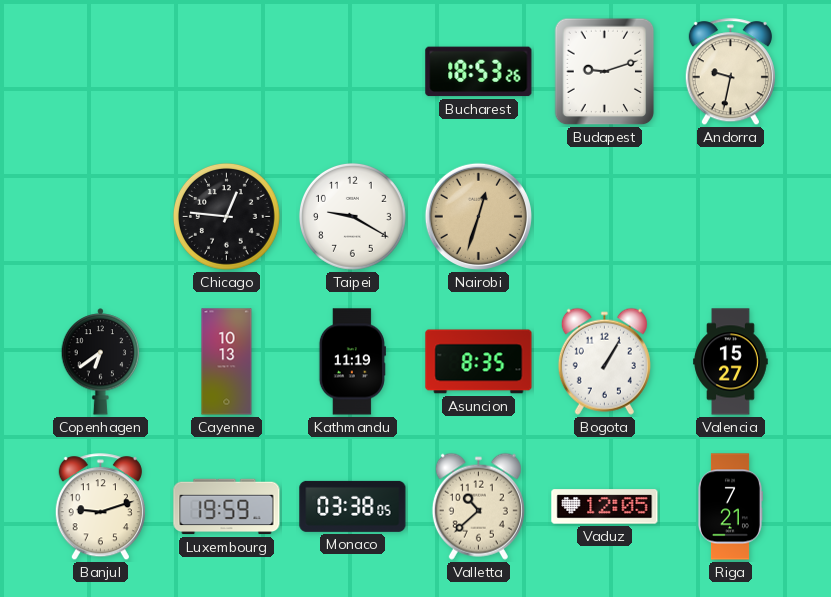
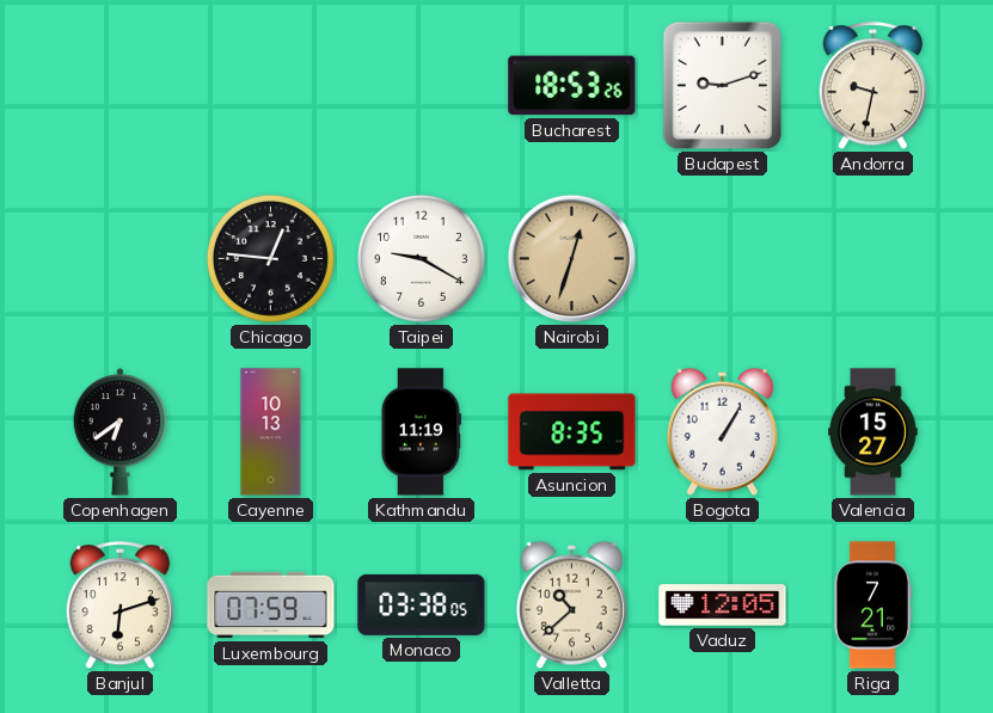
Banjul: 9:12 -> 6:12
Luxembourg: 19:59 -> 07:59
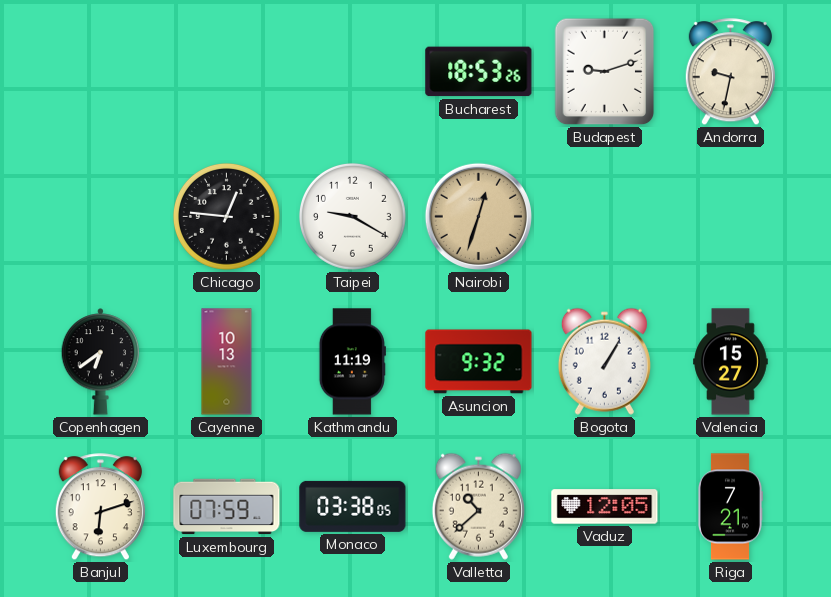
Asuncion: 8:35 -> 9:32
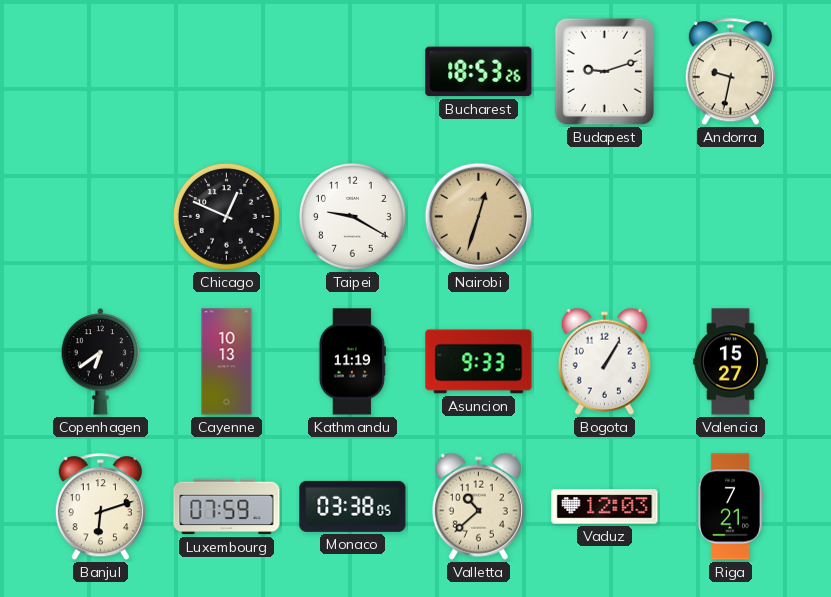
Chicago: 12:46 -> 12:49
Asuncion: 9:32 -> 9:33
Vaduz: 12:05 -> 12:03
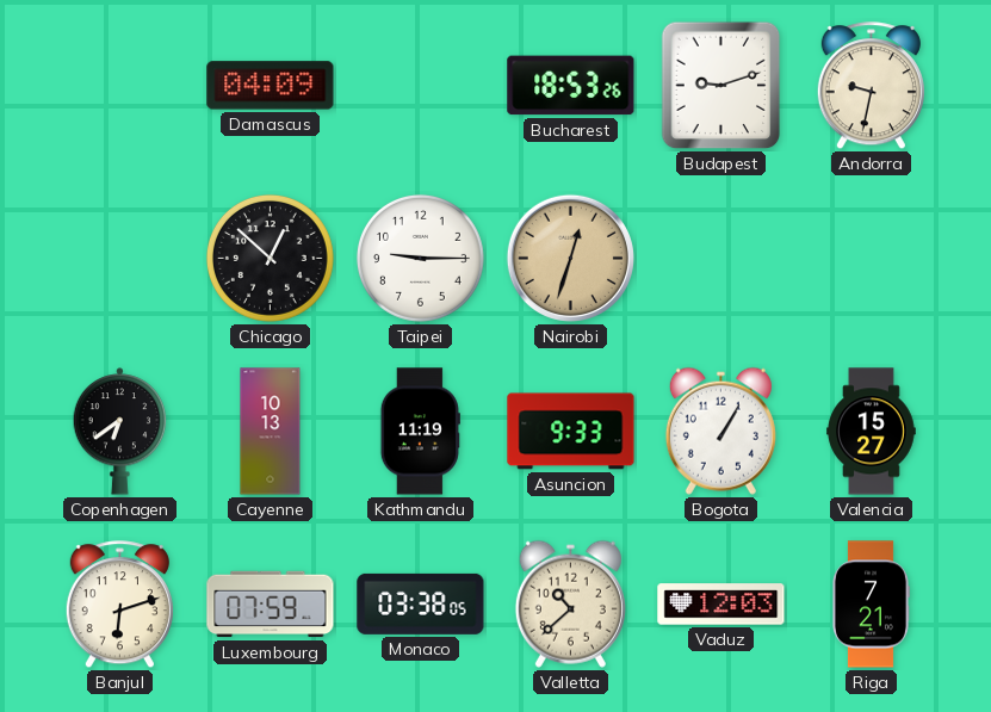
Damascus: none -> 04:09
Chicago: 12:49 -> 12:52
Taipei: 9:20 -> 9:15
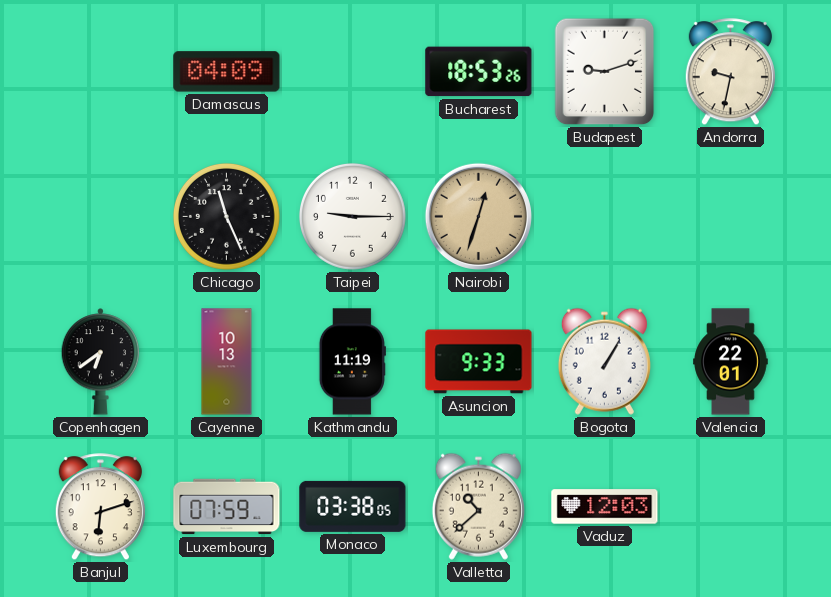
Chicago: 12:52 -> 11:26
Valencia: 15:27 -> 22:01
Riga: 7:21 -> none
